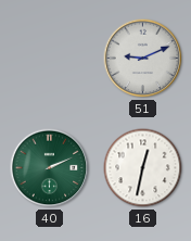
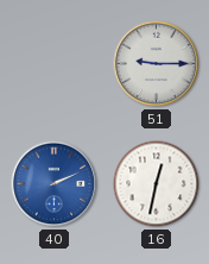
51: 9:11 -> 9:15
40 dial: green -> blue
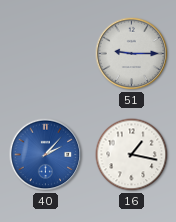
40: 2:11 -> 2:07
16: 12:32 -> 1:17
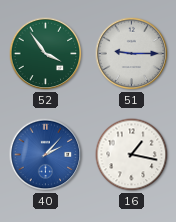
52: none -> 3:54
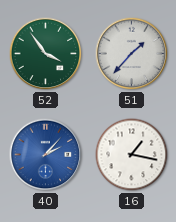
51: 9:15 -> 1:37
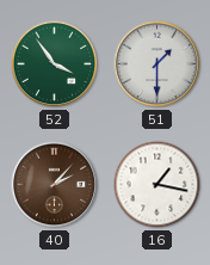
51: 1:37 -> 1:30
40 dial: blue -> brown
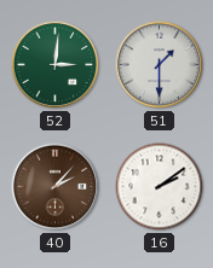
52: 3:54 -> 3:01
16: 1:17 -> 2:09
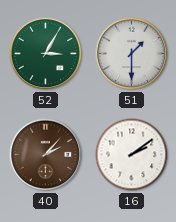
52: 3:01 -> 3:05
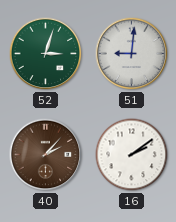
52: 3:05 -> 3:03
51: 1:30 -> 9:01
